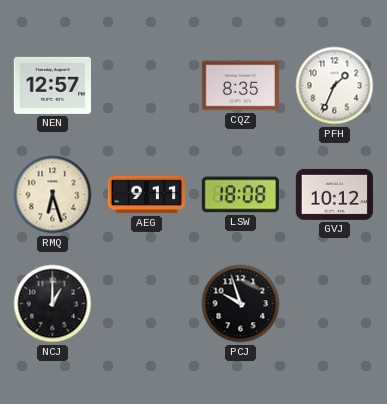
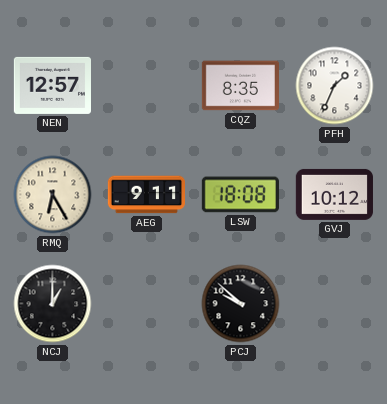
RMQ: 6:27 -> 6:25
PCJ: 9:57 -> 9:52
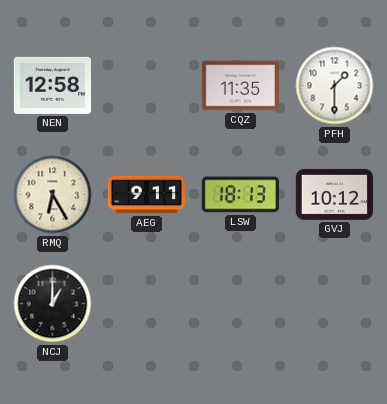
NEN: 12:57 -> 12:58
CQZ: 8:35 -> 11:35
PFH: 1:34 -> 1:30
LSW: 18:08 -> 18:13
PCJ: 9:52 -> none
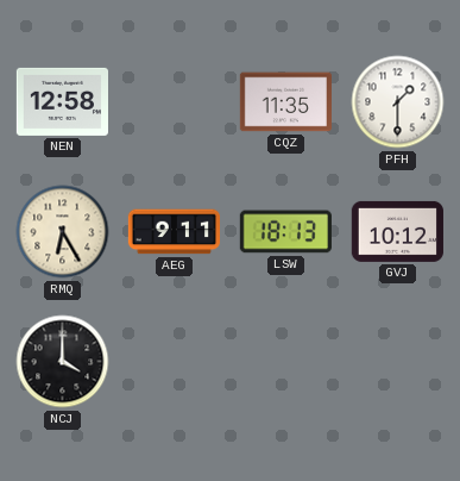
NCJ: 1:00 -> 4:00
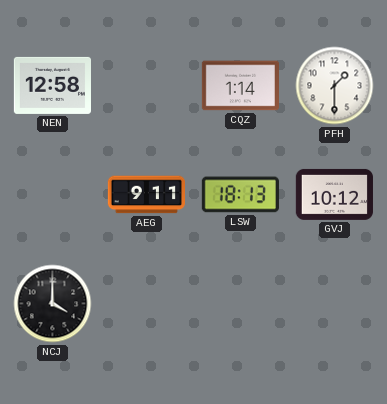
CQZ: 11:35 -> 1:14
RMQ: 6:25 -> none
